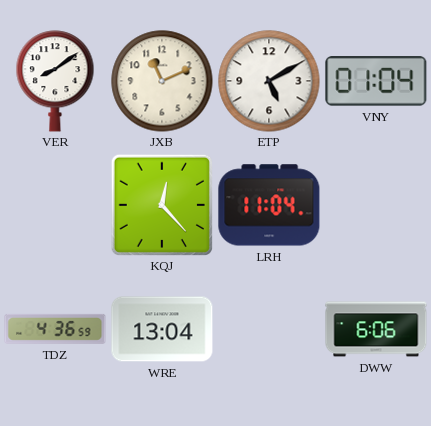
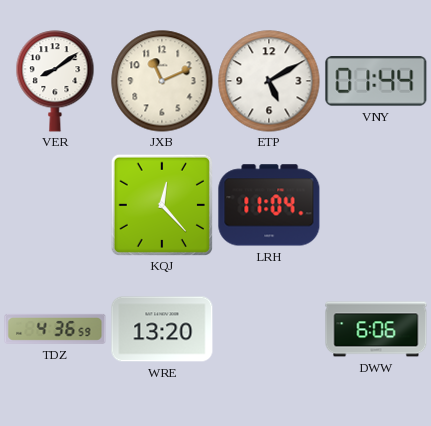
VNY: 01:04 -> 01:44
WRE: 13:04 -> 13:20
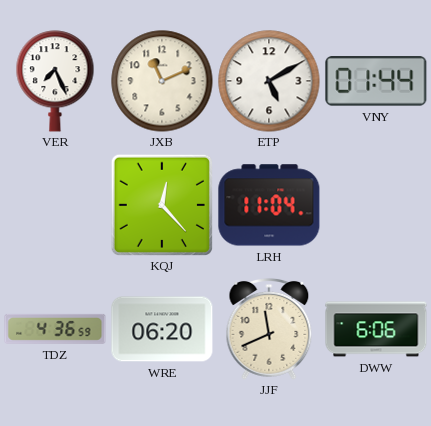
VER: 8:09 -> 7:26
WRE: 13:20 -> 06:20
JJF: none -> 11:41
